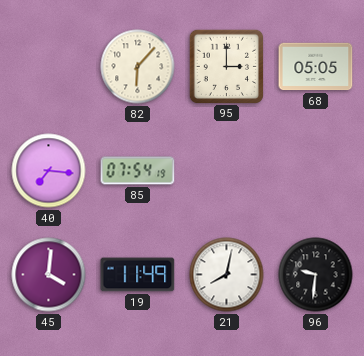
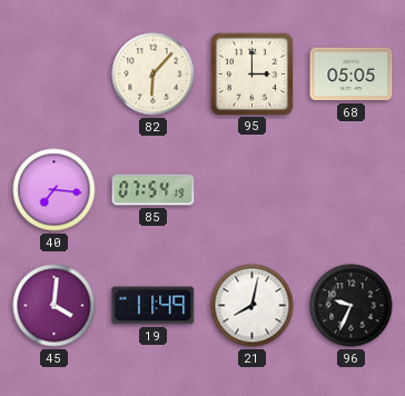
96: 9:31 -> 9:34
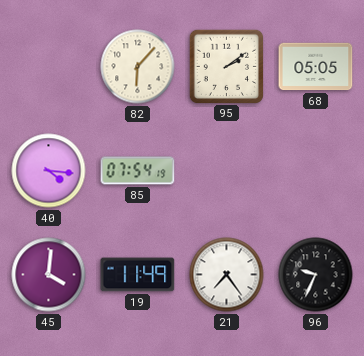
95: 3:00 -> 2:09
40: 7:16 -> 4:16
21: 8:02 -> 7:24
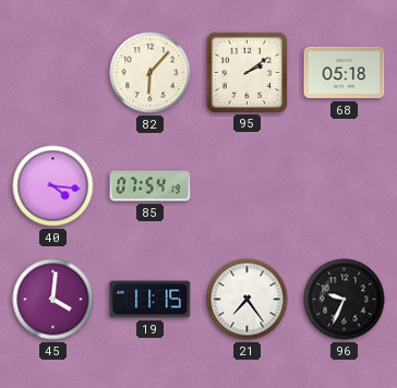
68: 05:05 -> 05:18
19: 11:49 -> 11:15
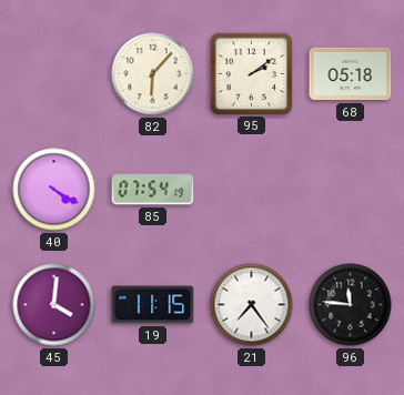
40: 4:16 -> 4:20
96: 9:34 -> 11:46
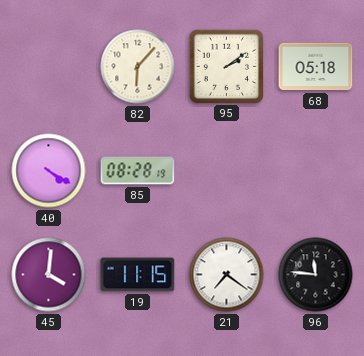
85: 07:54 -> 08:28
21: 7:24 -> 7:21
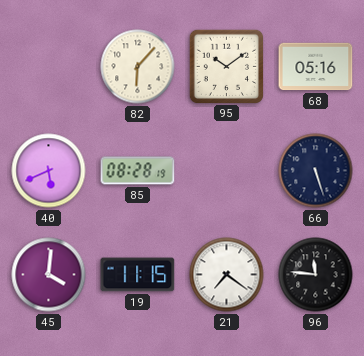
95: 2:09 -> 10:09
68: 05:18 -> 05:16
40: 4:20 -> 5:41
66: none -> 5:27
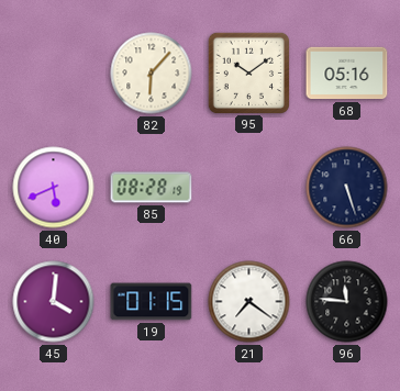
19: 11:15 -> 01:15
